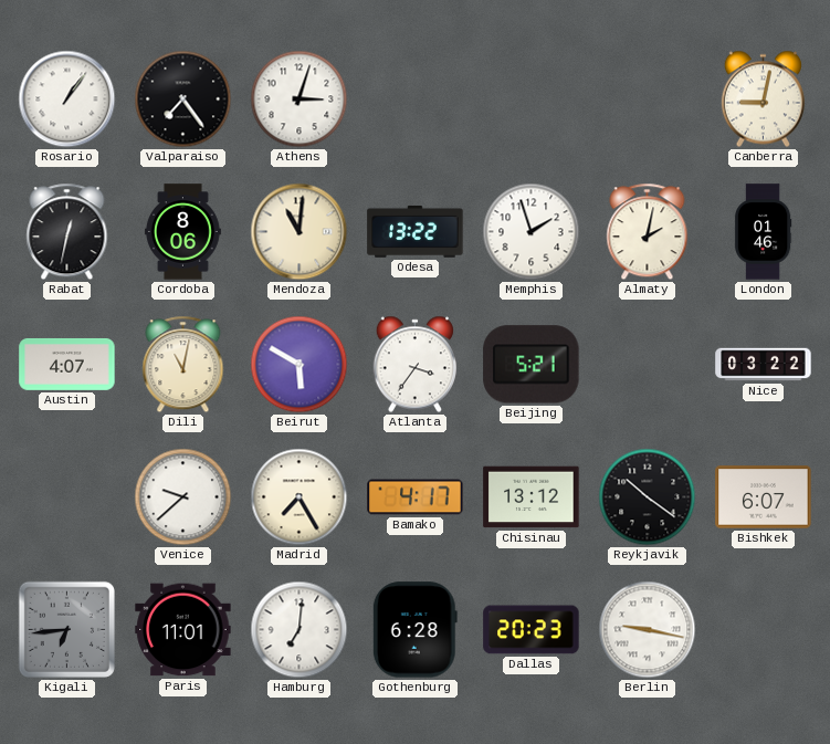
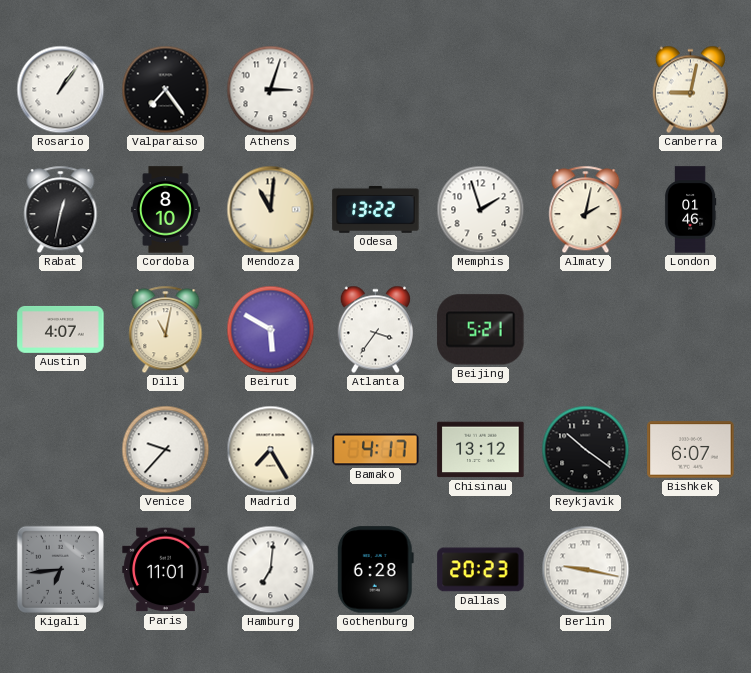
Cordoba: 8:06 -> 8:10
Nice: 03:22 -> none
Venice: 9:38 -> 9:37
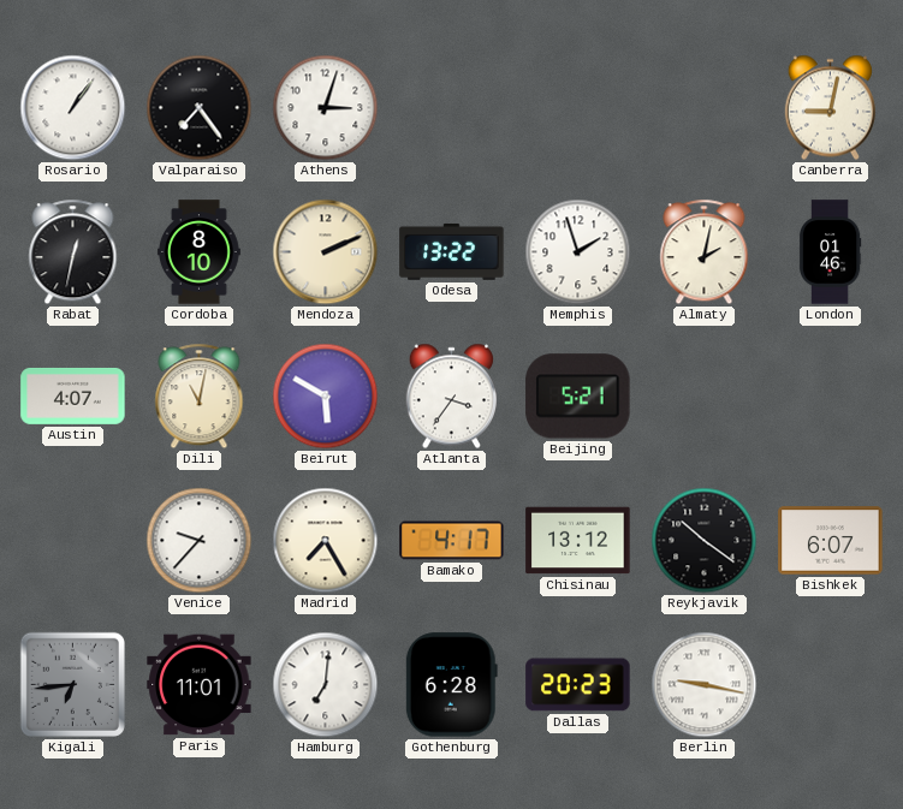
Mendoza: 11:01 -> 2:11
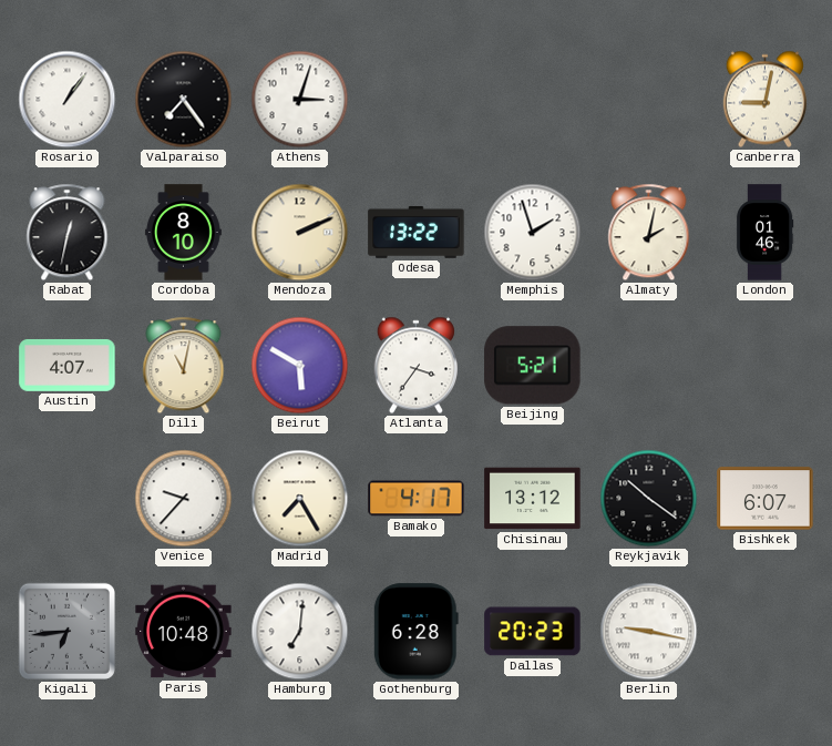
Paris: 11:01 -> 10:48
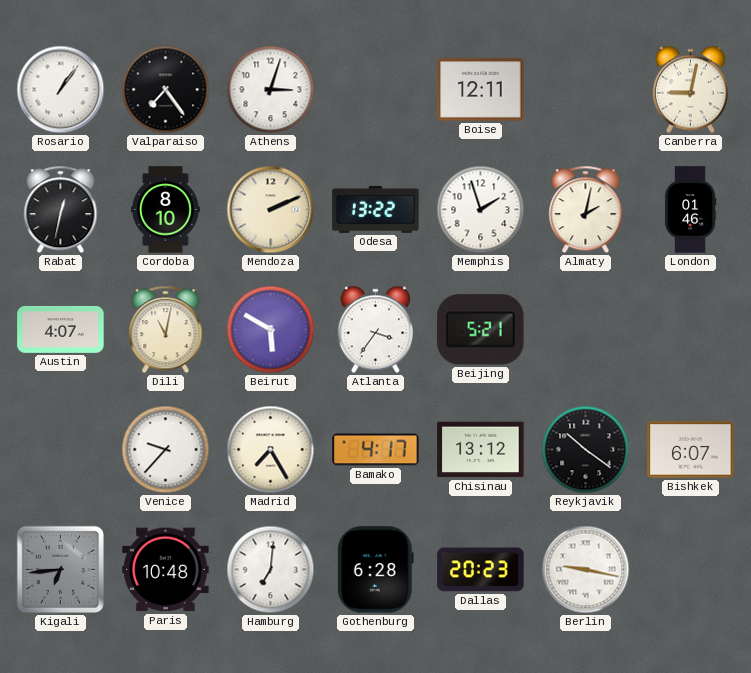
Boise: none -> 12:11
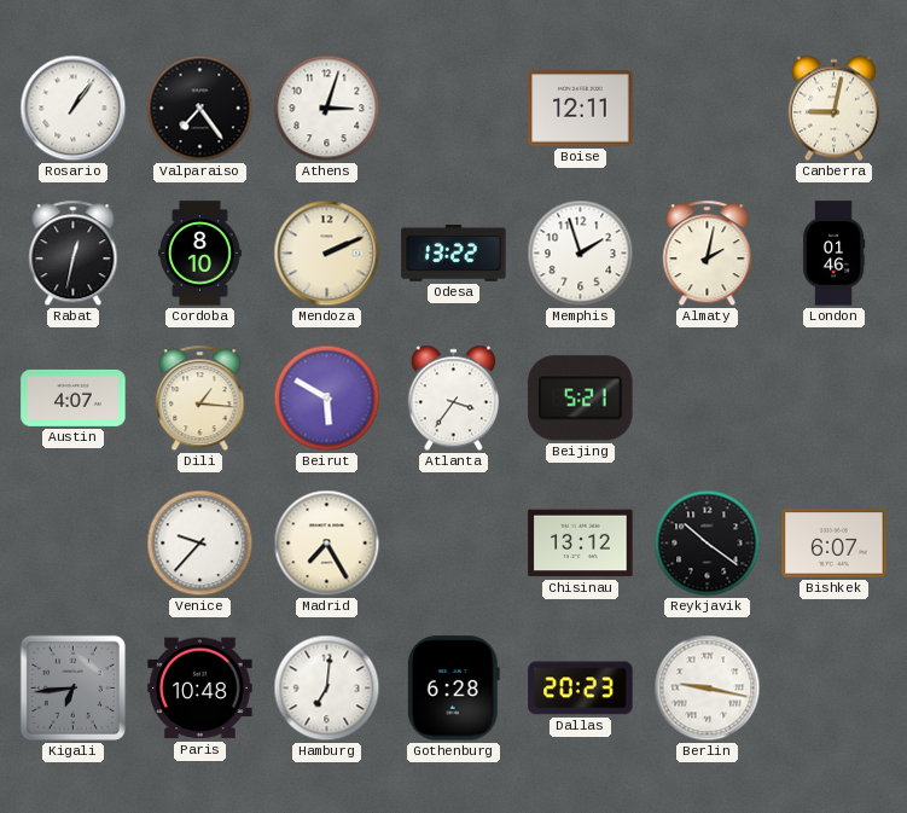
Dili: 11:02 -> 1:16
Bamako: 4:17 -> none
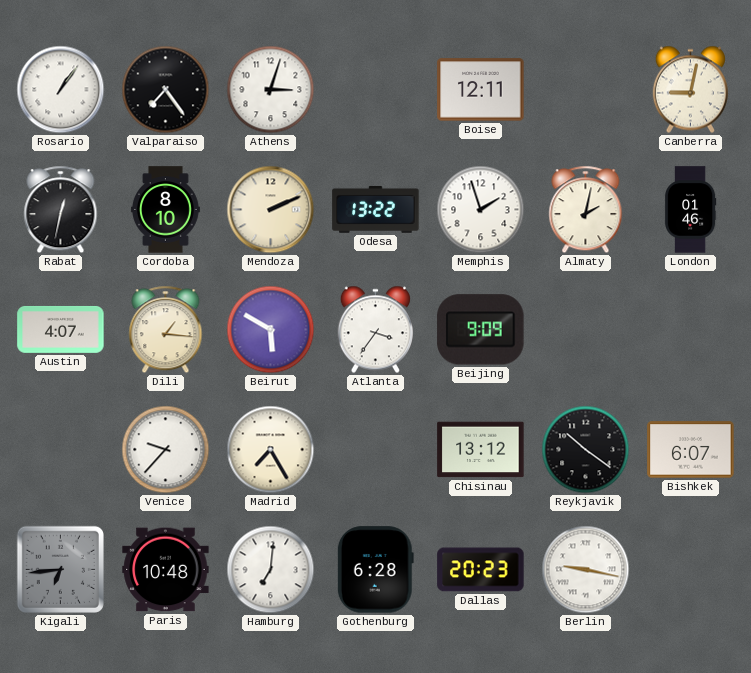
Beijing: 5:21 -> 9:09
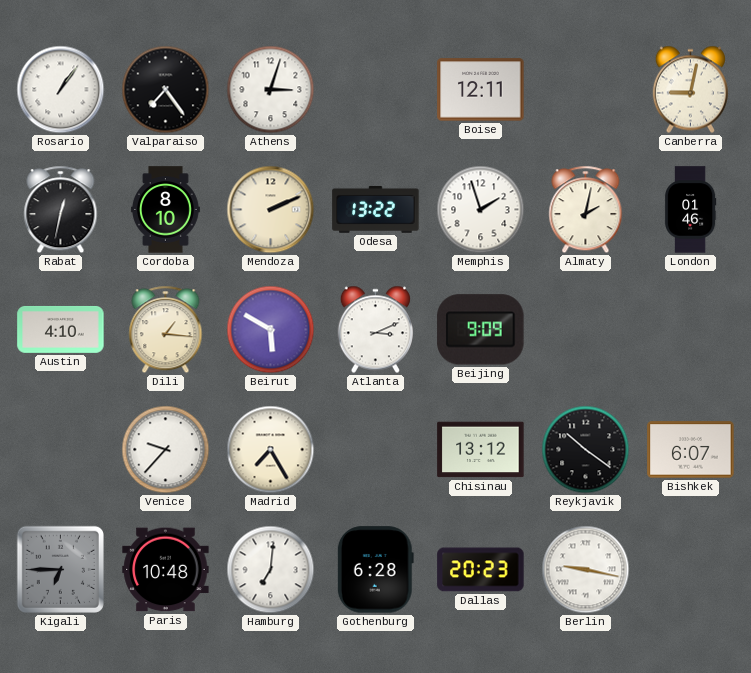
Austin: 4:07 -> 4:10
Atlanta: 3:36 -> 3:11
Kigali: 6:44 -> 6:45
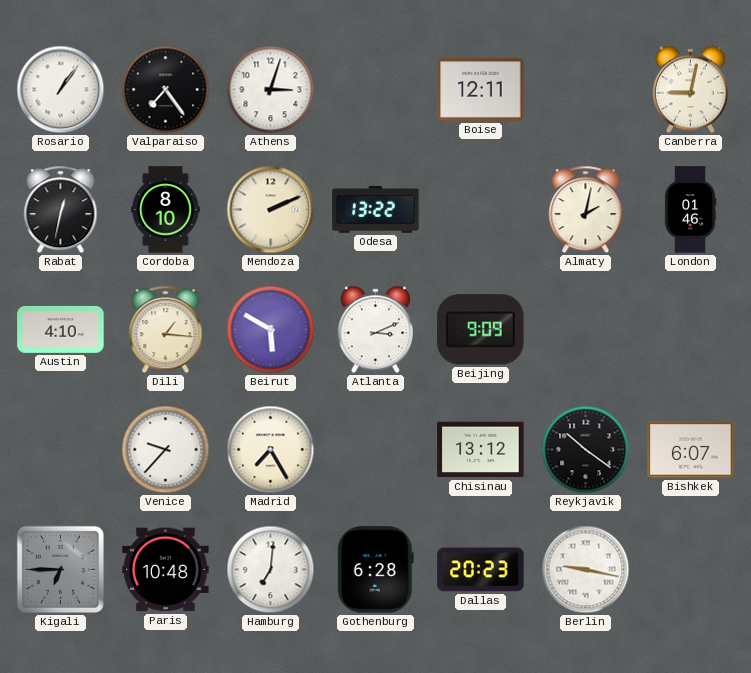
Memphis: 1:57 -> none
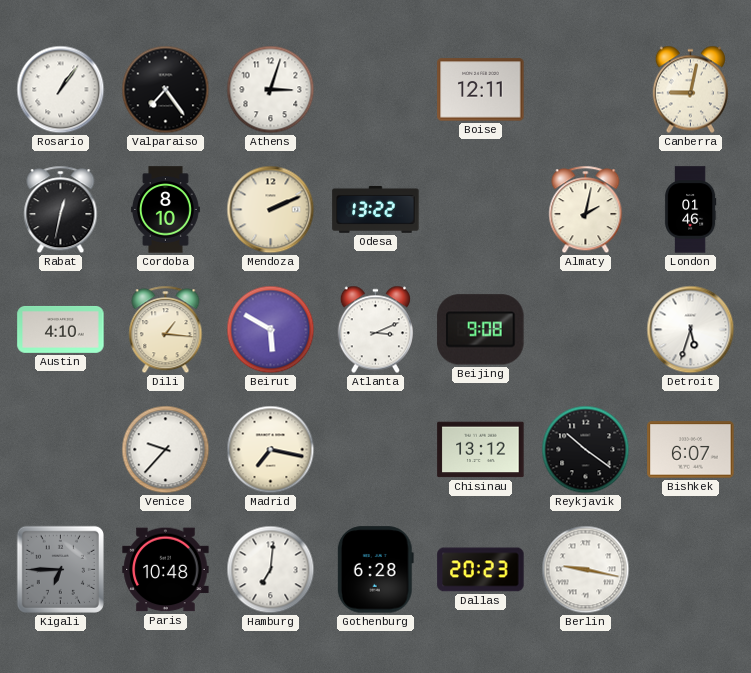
Beijing: 9:09 -> 9:08
Detroit: none -> 5:33
Madrid: 7:25 -> 7:17
